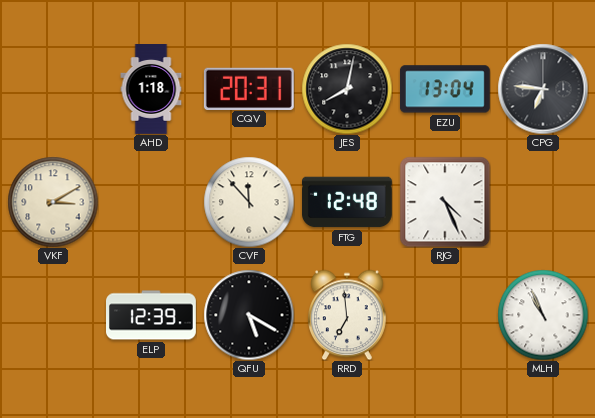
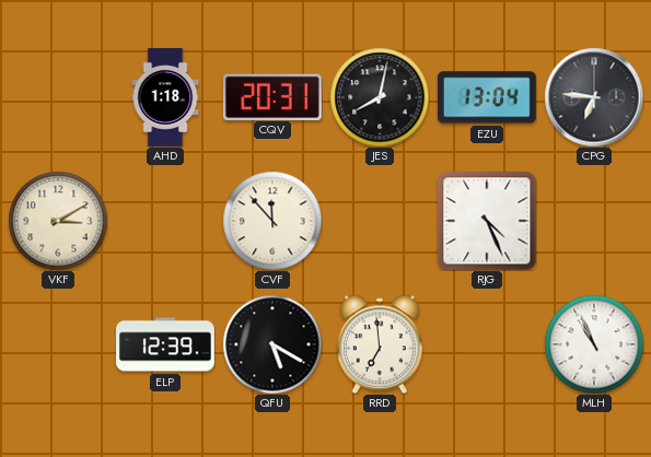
FTG: 12:48 -> none
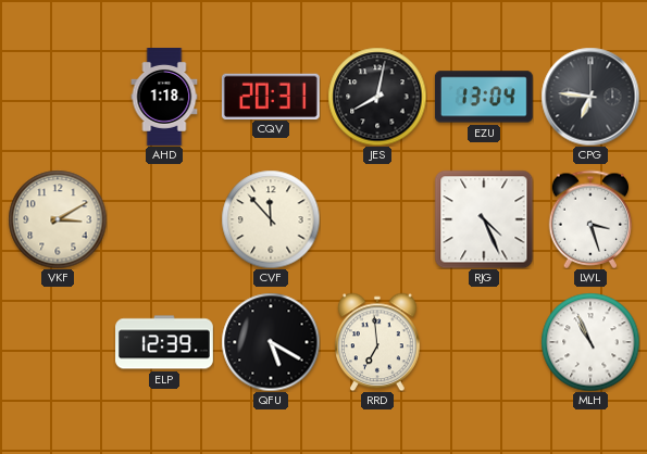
LWL: none -> 3:27
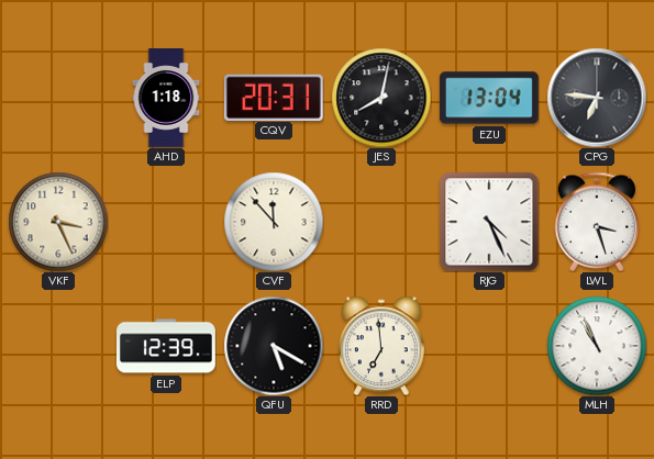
VKF: 3:10 -> 3:26
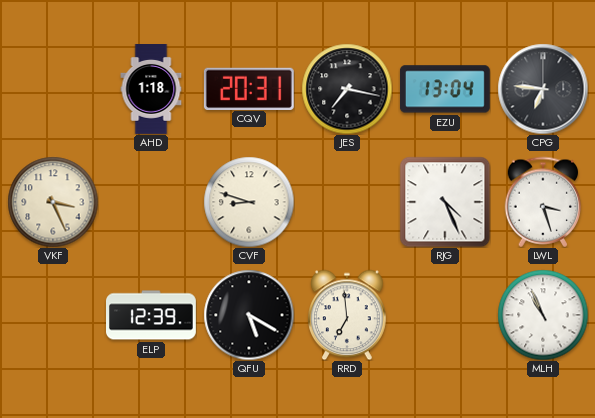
JES: 8:02 -> 7:17
CVF: 11:53 -> 8:48
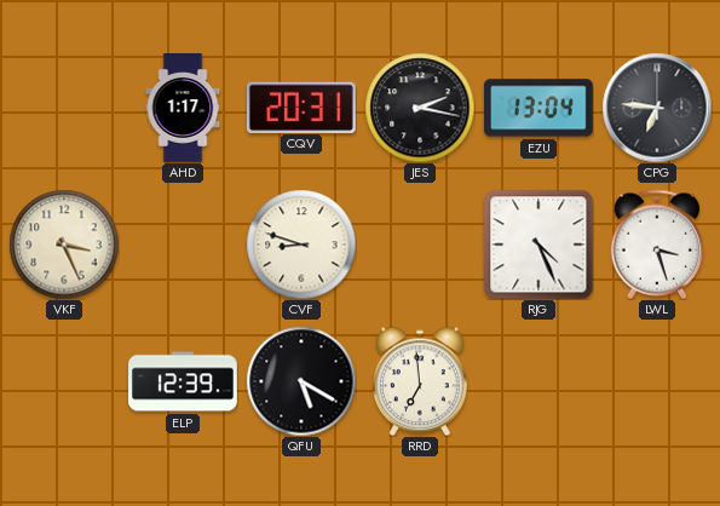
AHD: 1:18 -> 1:17
JES: 7:17 -> 2:17
MLH: 10:56 -> none
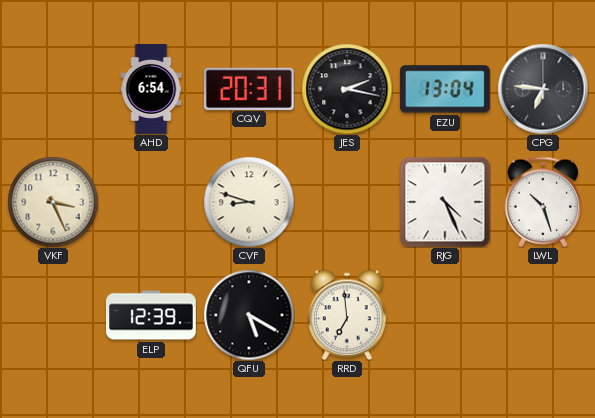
AHD: 1:17 -> 6:54
LWL: 3:27 -> 10:27
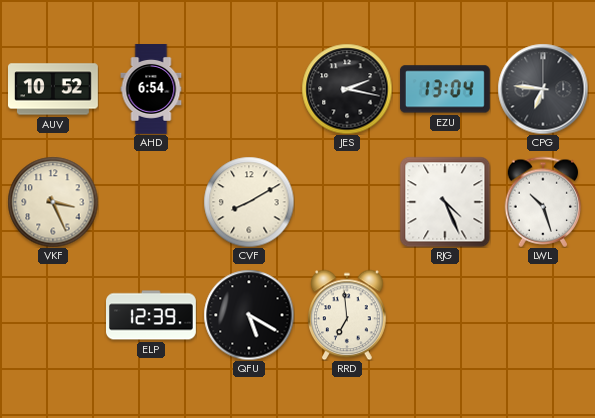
AUV: none -> 10:52
CQV: 20:31 -> none
CVF: 8:48 -> 8:10
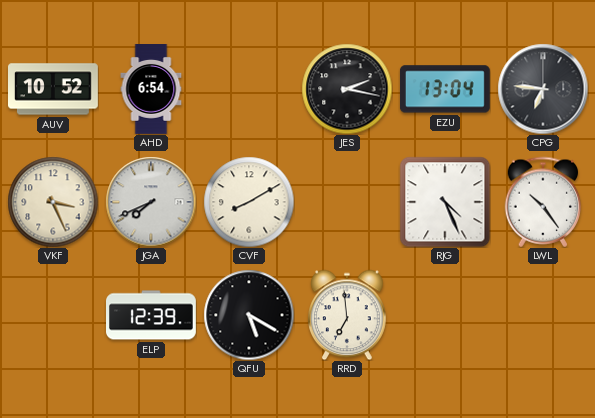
JGA: none -> 7:41
LWL: 10:27 -> 10:24
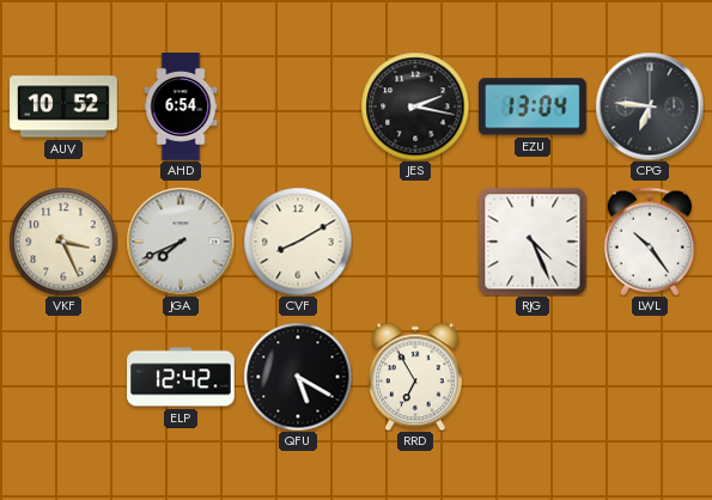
ELP: 12:39 -> 12:42
RRD: 6:59 -> 6:55
